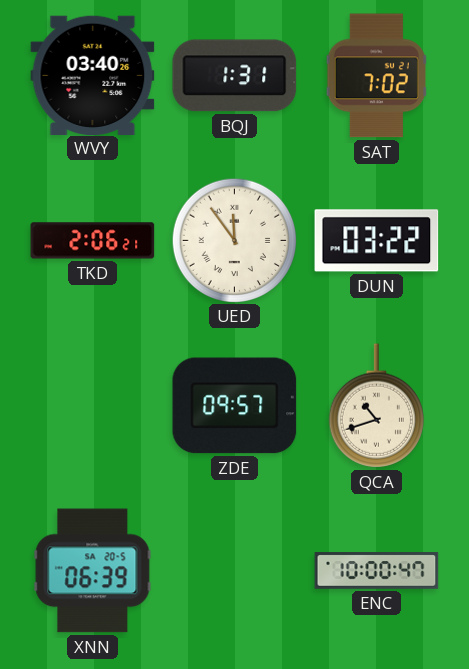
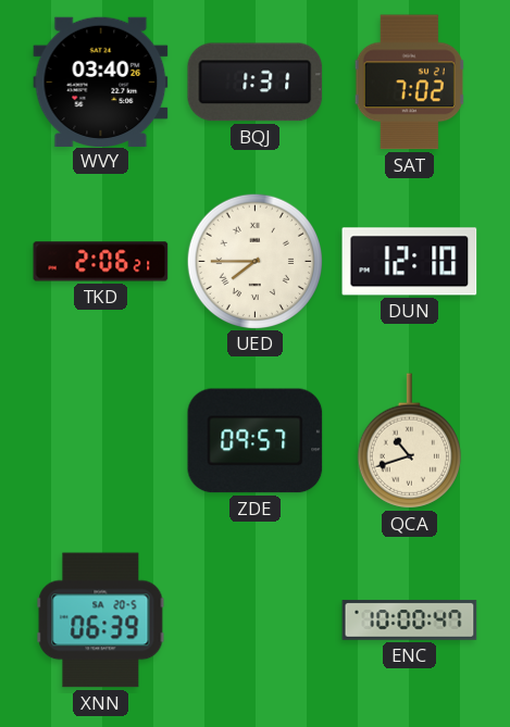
UED: 11:54 -> 7:45
DUN: 03:22 -> 12:10
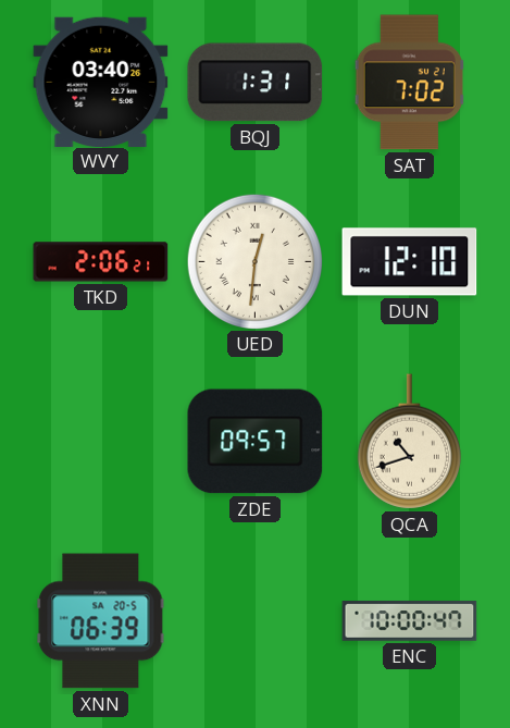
UED: 7:45 -> 12:31
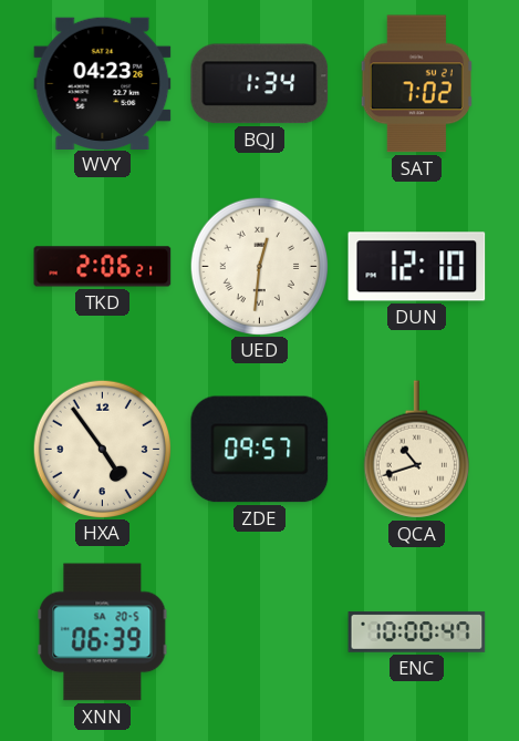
WVY: 03:40 -> 04:23
BQJ: 1:31 -> 1:34
HXA: none -> 4:54
